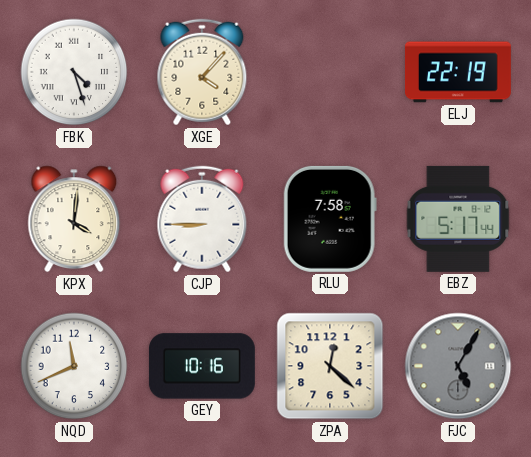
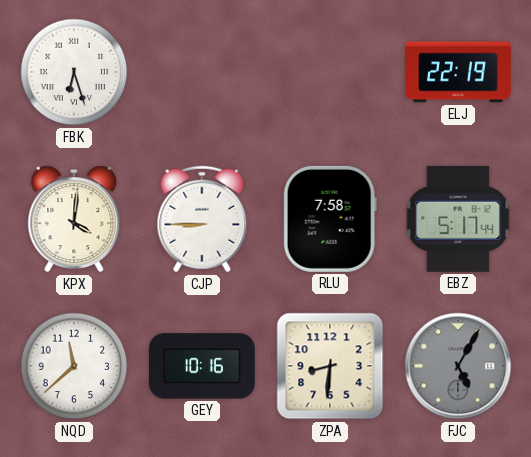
FBK: 4:27 -> 6:27
XGE: 4:07 -> none
NQD: 11:41 -> 11:38
ZPA: 12:22 -> 8:31
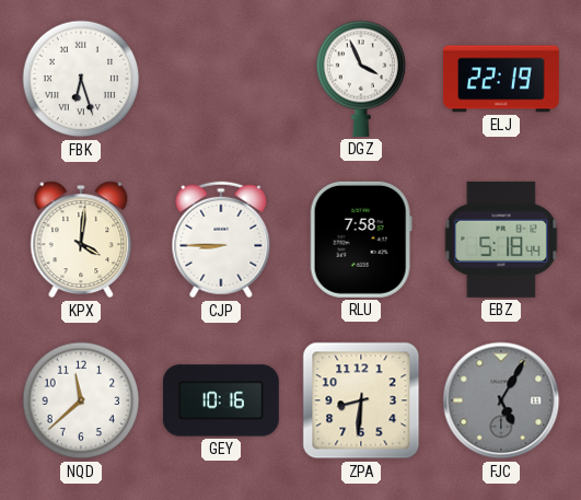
DGZ: none -> 3:56
EBZ: 5:17 -> 5:18
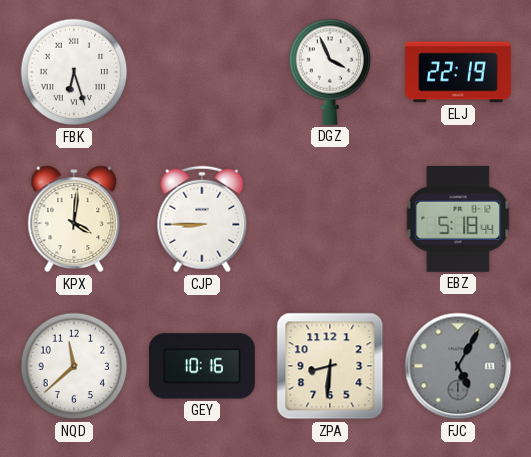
RLU: 7:58 -> none
